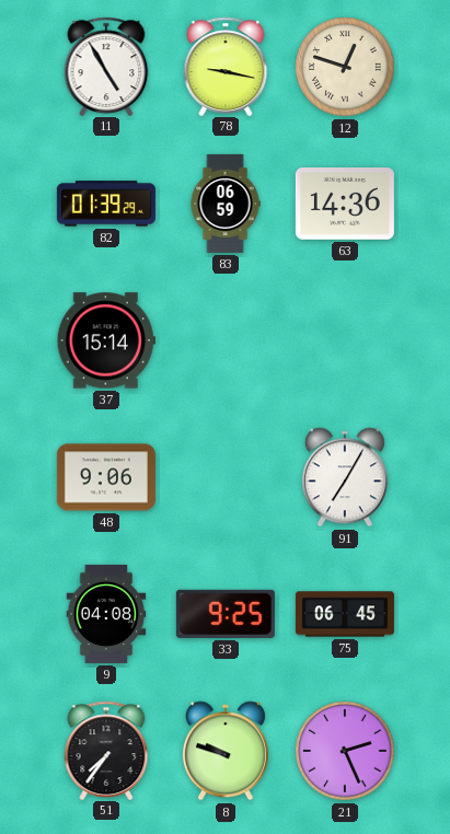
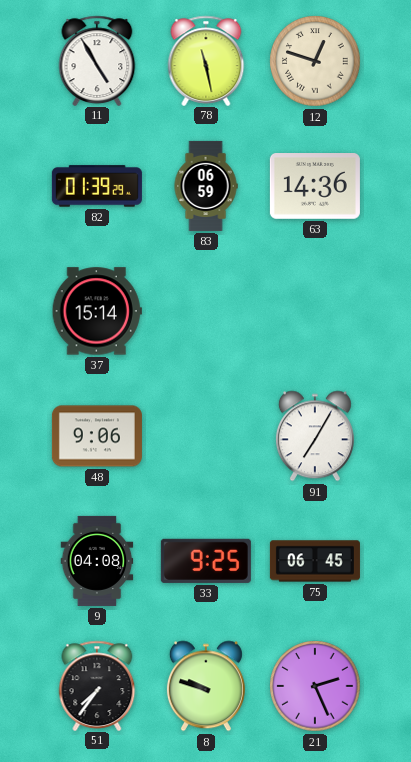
78: 9:17 -> 11:28
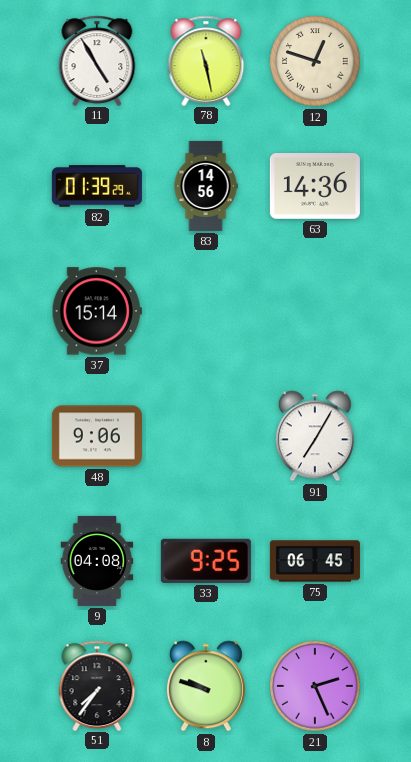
83: 06:59 -> 14:56
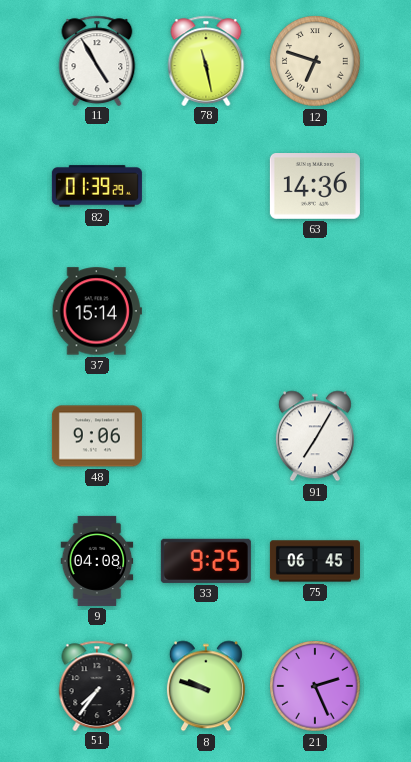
12: 12:48 -> 6:48
83: 14:56 -> none
